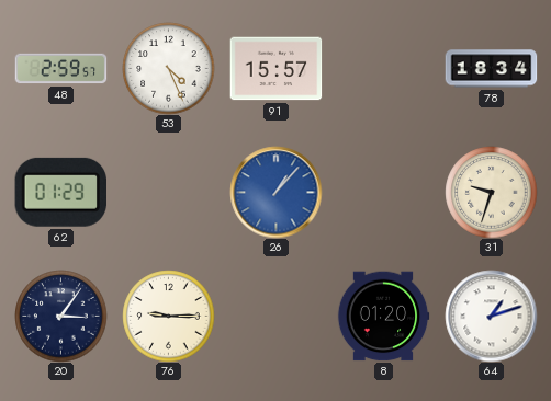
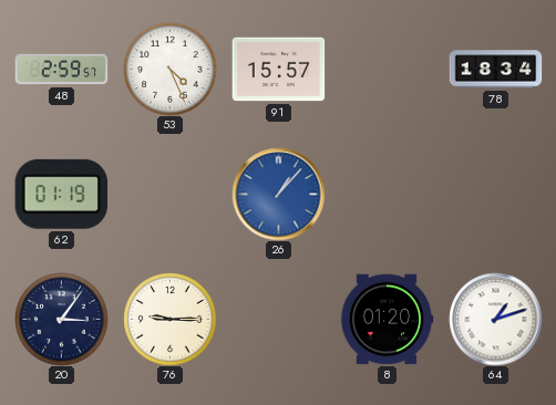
62: 01:29 -> 01:19
31: 9:33 -> none
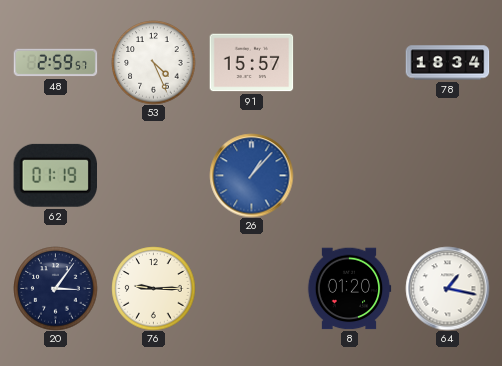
64: 1:12 -> 1:17
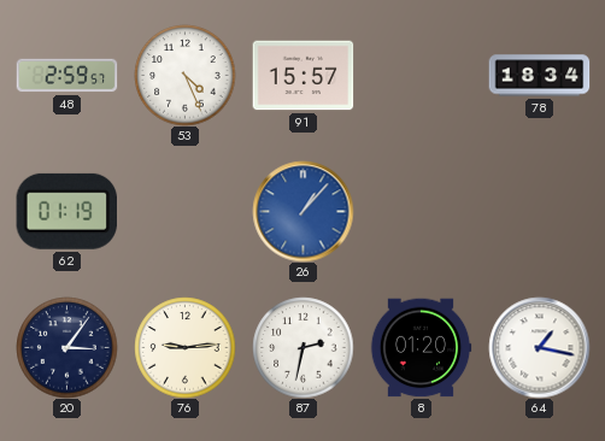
76: 9:15 -> 9:14
87: none -> 2:32
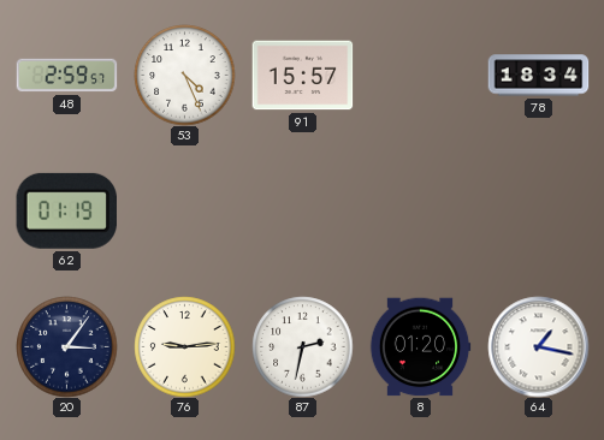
26: 1:07 -> none
